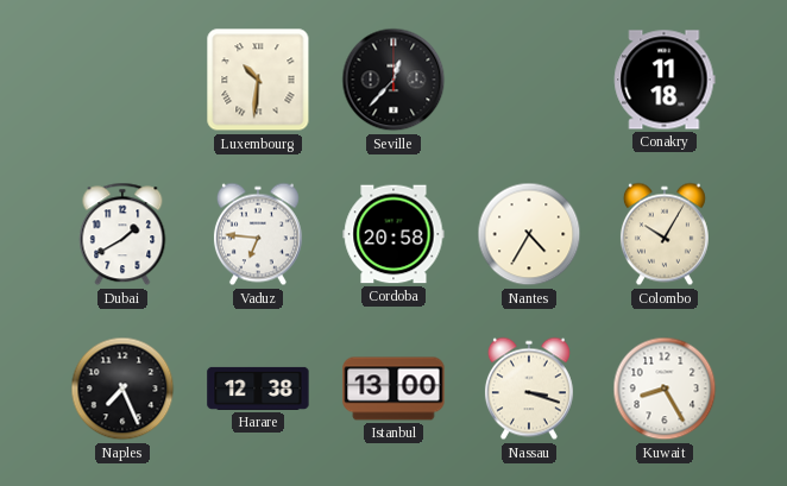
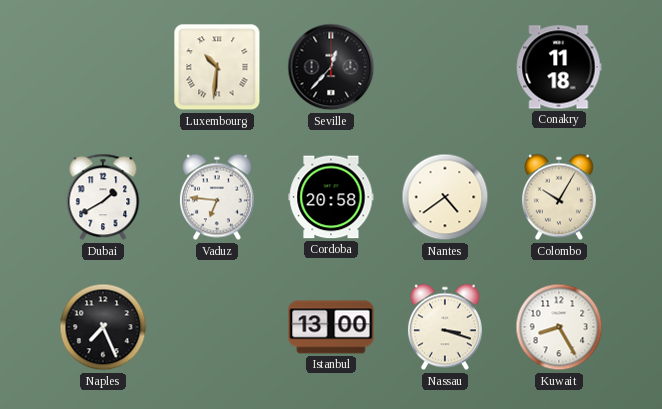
Nantes: 4:35 -> 4:39
Harare: 12:38 -> none
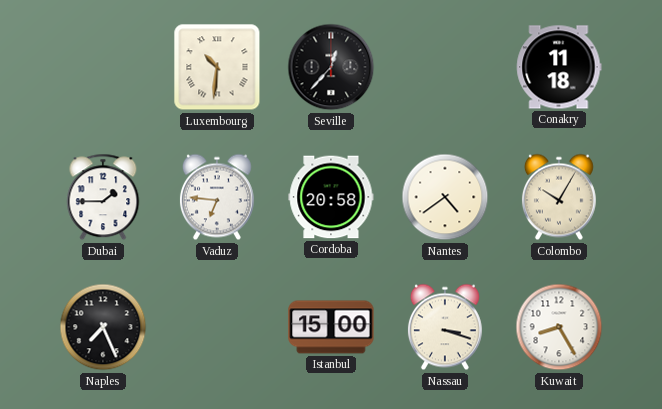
Dubai: 1:40 -> 1:45
Istanbul: 13:00 -> 15:00
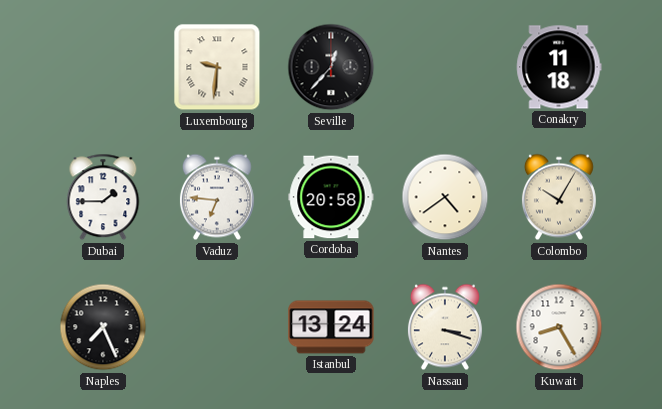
Luxembourg: 10:31 -> 9:31
Istanbul: 15:00 -> 13:24
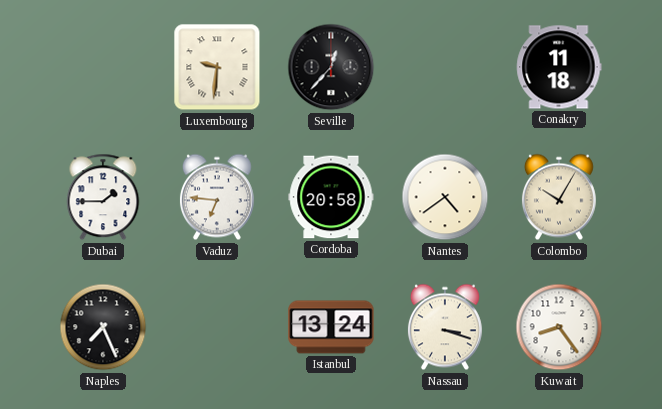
Kuwait: 8:25 -> 8:24
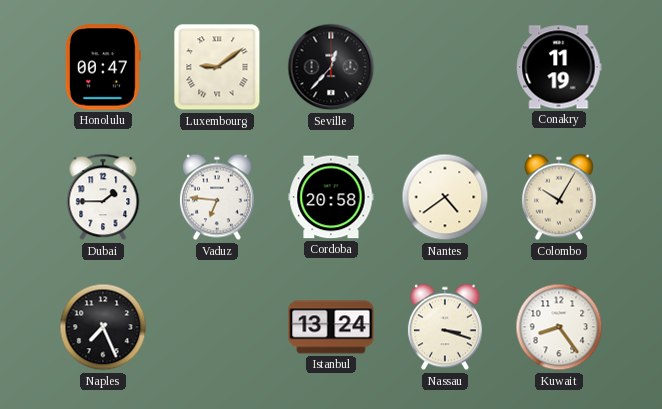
Honolulu: none -> 00:47
Luxembourg: 9:31 -> 9:09
Conakry: 11:18 -> 11:19
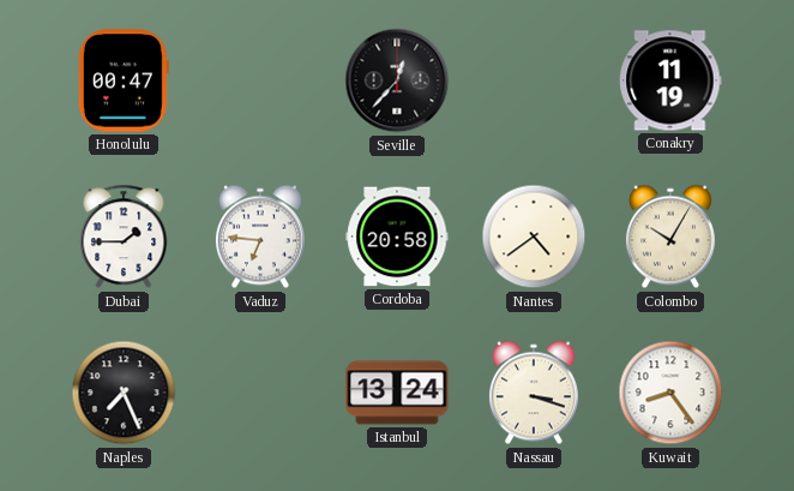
Luxembourg: 9:09 -> none
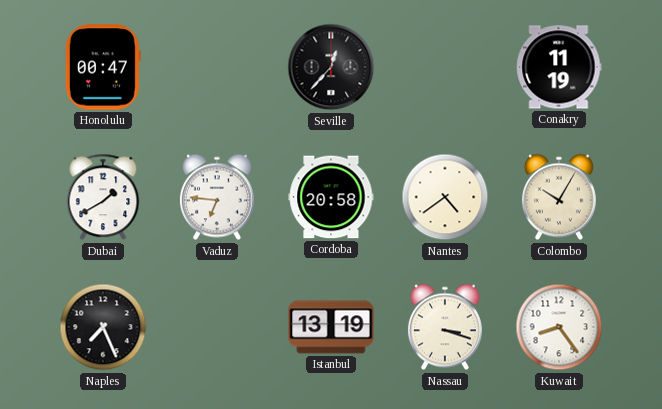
Dubai: 1:45 -> 1:40
Istanbul: 13:24 -> 13:19
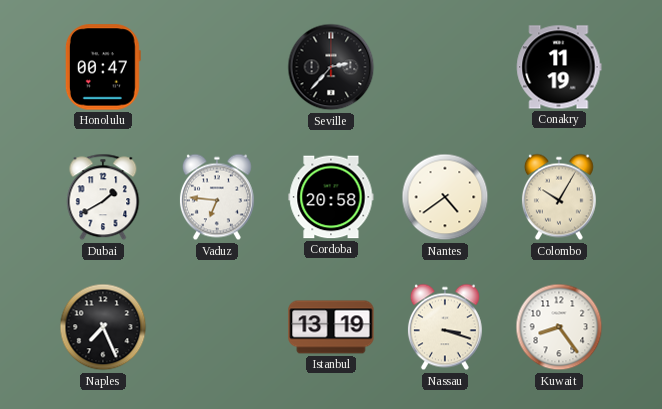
Seville: 12:37 -> 2:37
